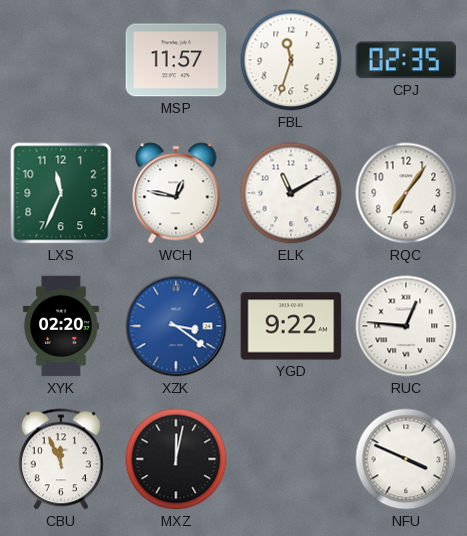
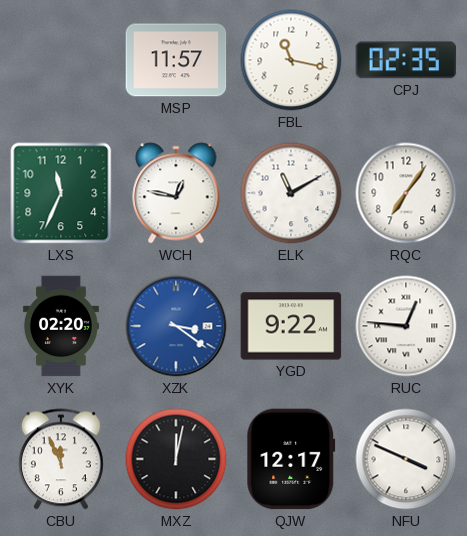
FBL: 11:33 -> 11:17
QJW: none -> 12:17
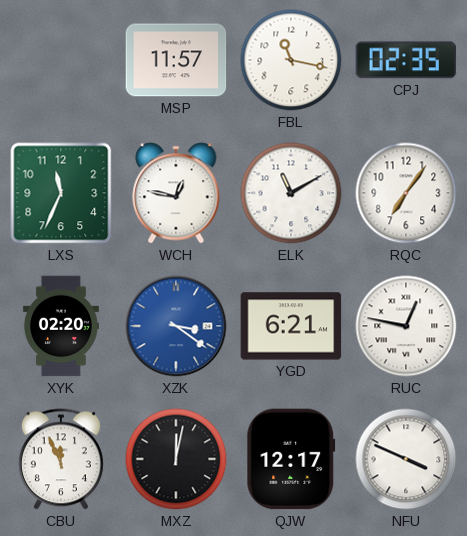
YGD: 9:22 -> 6:21
RUC: 12:46 -> 12:47
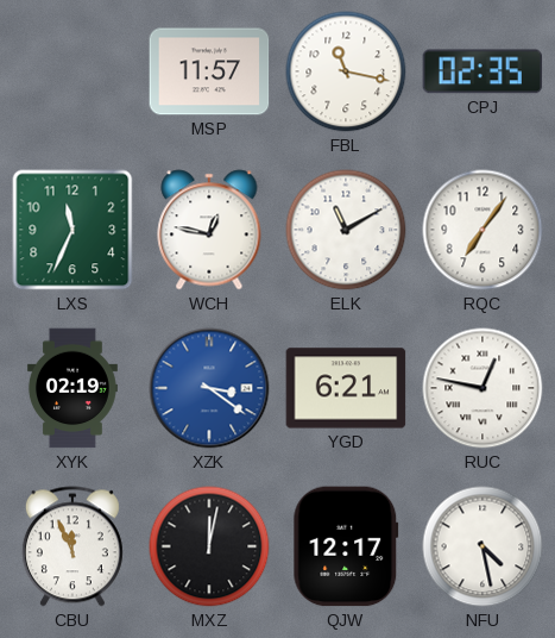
XYK: 02:20 -> 02:19
NFU: 3:49 -> 4:28
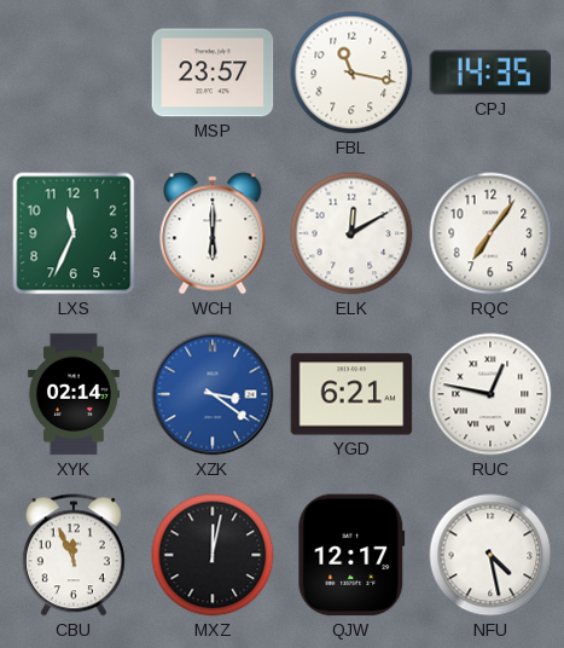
MSP: 11:57 -> 23:57
CPJ: 02:35 -> 14:35
WCH: 12:47 -> 6:00
ELK: 11:10 -> 12:10
XYK: 02:19 -> 02:14
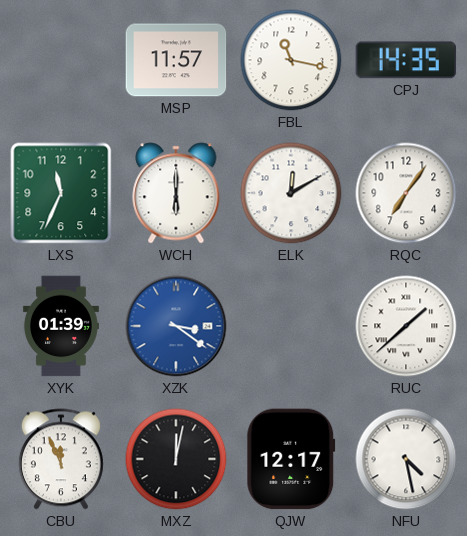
MSP: 23:57 -> 11:57
XYK: 02:14 -> 01:39
YGD: 6:21 -> none
RUC: 12:47 -> 1:38
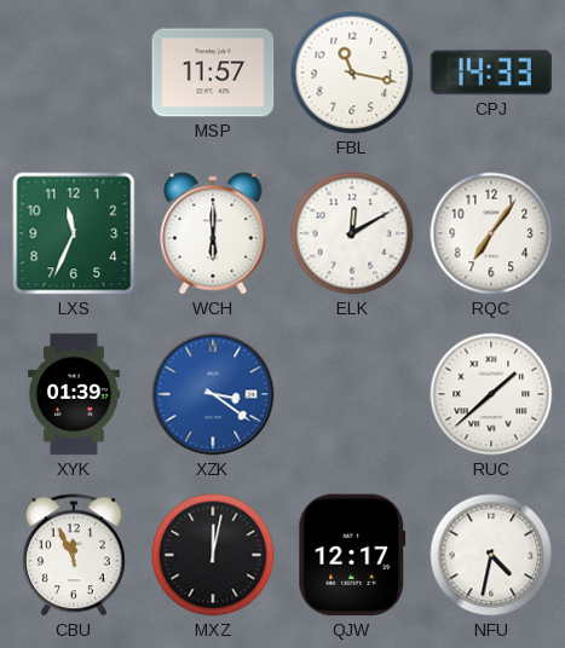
CPJ: 14:35 -> 14:33
NFU: 4:28 -> 4:32
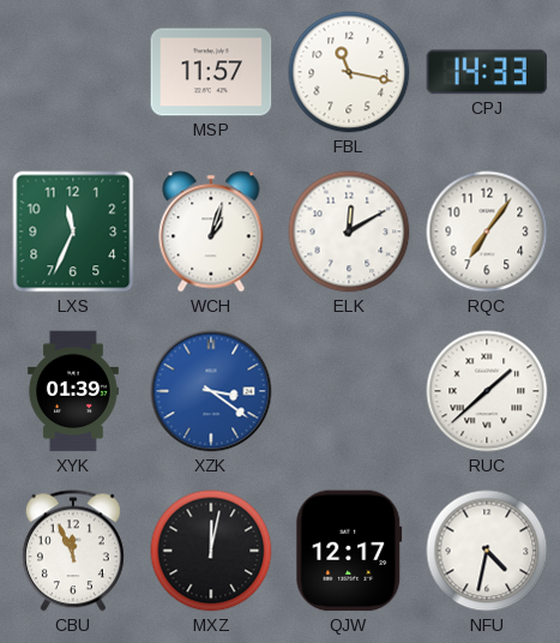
WCH: 6:00 -> 1:03
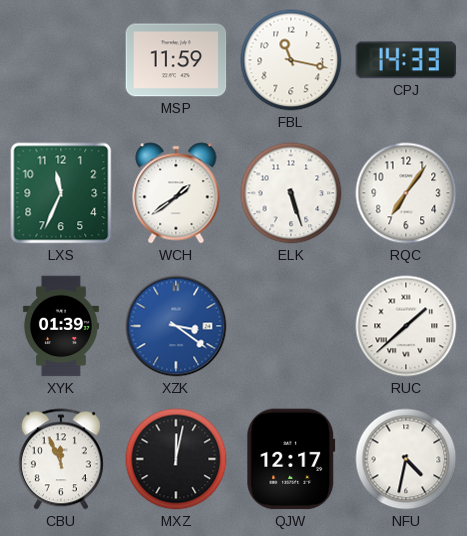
MSP: 11:57 -> 11:59
WCH: 1:03 -> 1:39
ELK: 12:10 -> 5:27
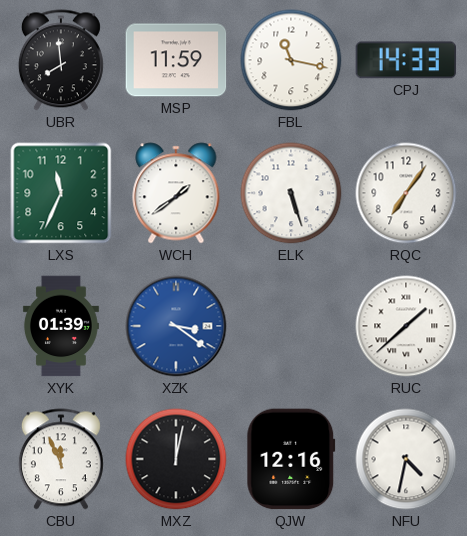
UBR: none -> 7:59
QJW: 12:17 -> 12:16
